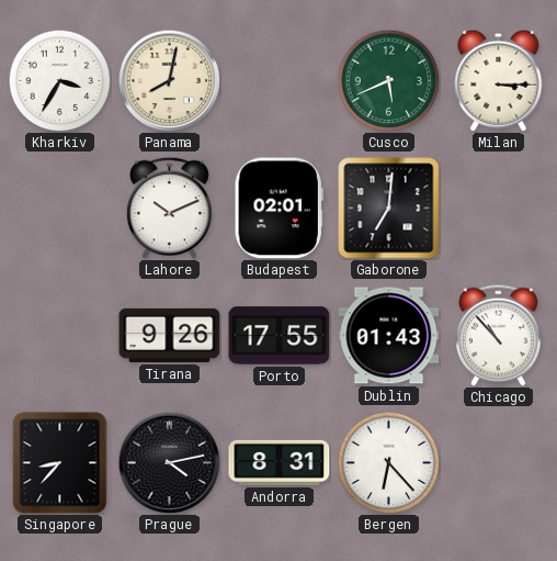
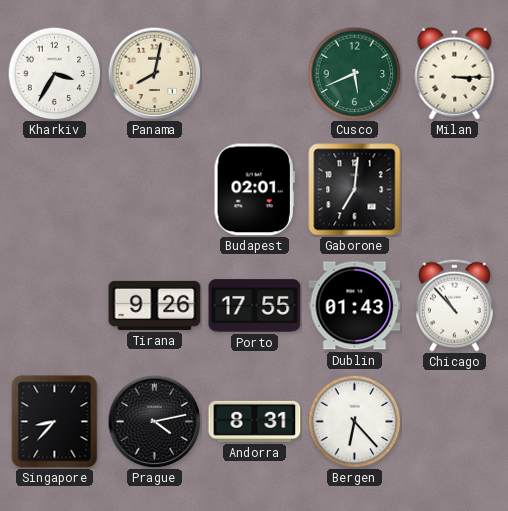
Lahore: 10:11 -> none
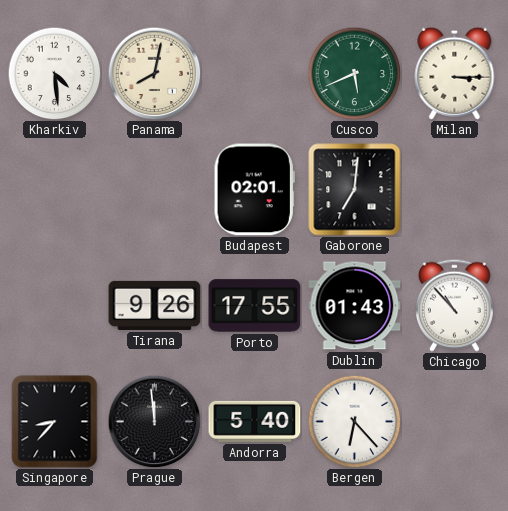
Kharkiv: 3:35 -> 4:29
Prague: 4:13 -> 11:59
Andorra: 8:31 -> 5:40
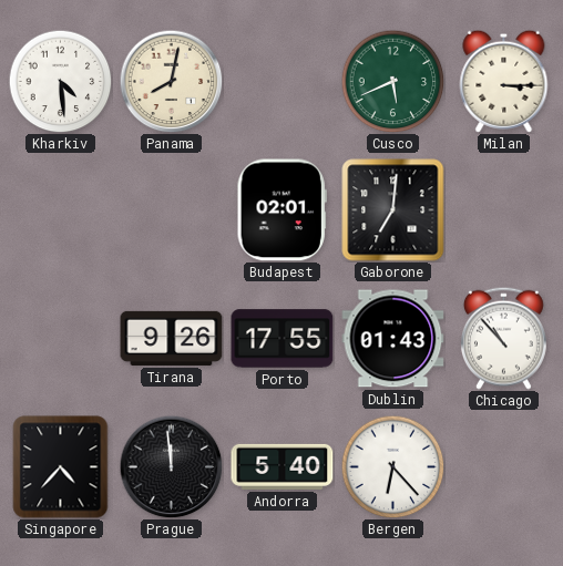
Singapore: 8:37 -> 4:37
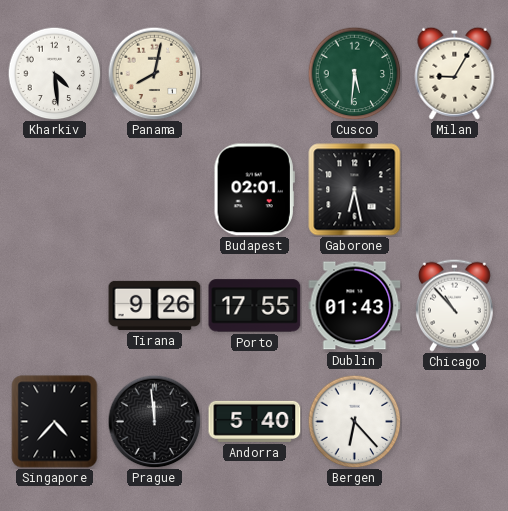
Cusco: 5:41 -> 5:31
Milan: 3:15 -> 9:05
Gaborone: 7:01 -> 6:28
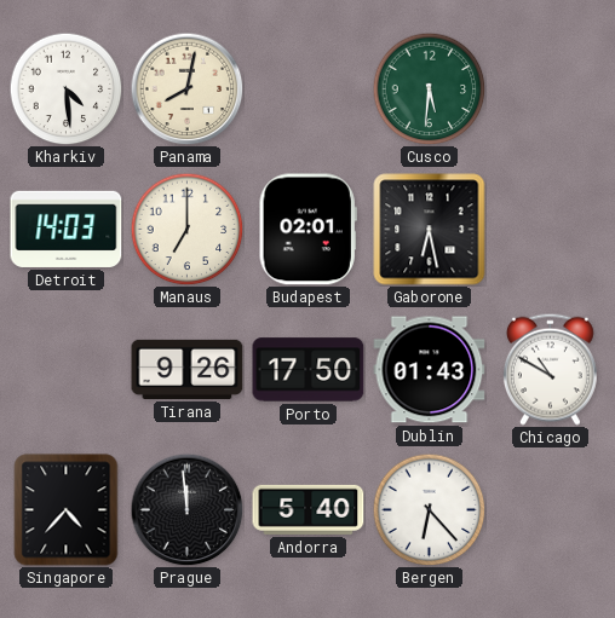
Milan: 9:05 -> none
Detroit: none -> 14:03
Manaus: none -> 7:00
Porto: 17:55 -> 17:50
Chicago: 10:53 -> 10:50
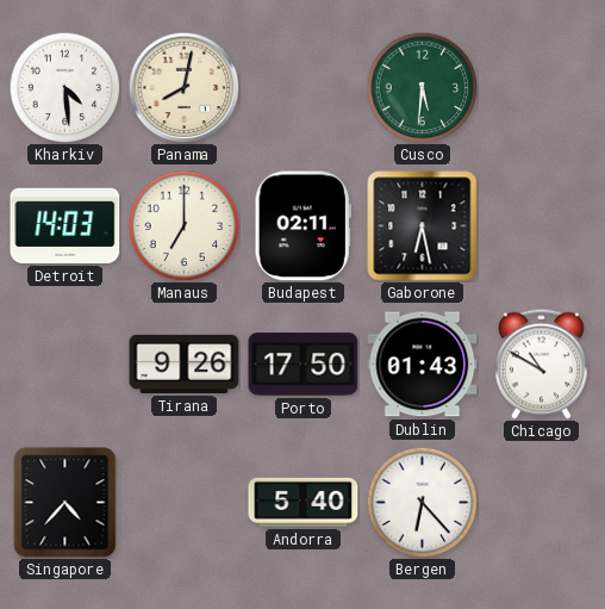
Budapest: 02:01 -> 02:11
Prague: 11:59 -> none
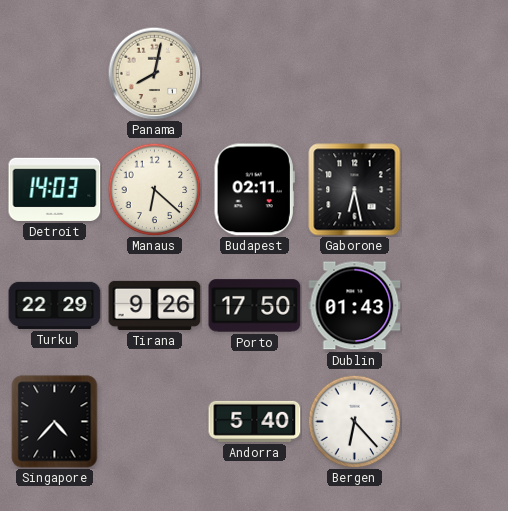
Kharkiv: 4:29 -> none
Cusco: 5:31 -> none
Manaus: 7:00 -> 6:22
Turku: none -> 22:29
Chicago: 10:50 -> none
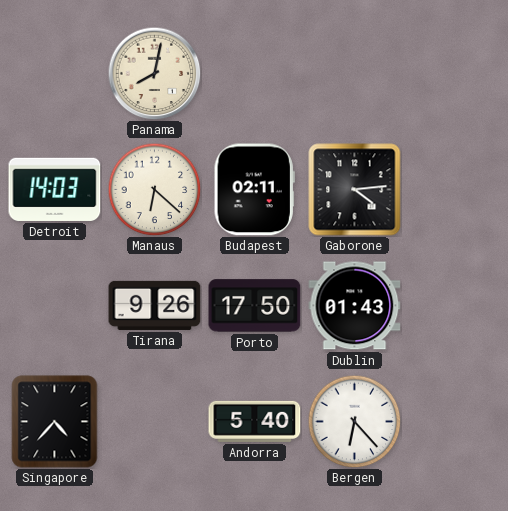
Gaborone: 6:28 -> 4:14
Turku: 22:29 -> none
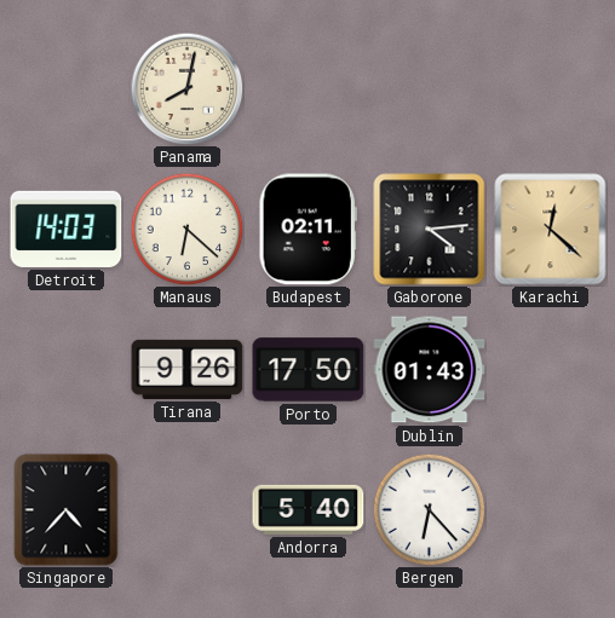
Karachi: none -> 12:22
